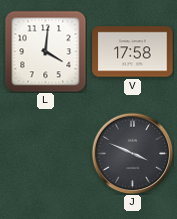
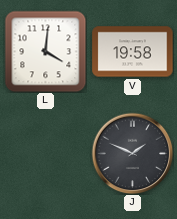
V: 17:58 -> 19:58
J: 3:49 -> 1:49
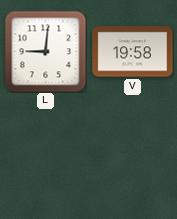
L: 4:01 -> 9:01
J: 1:49 -> none
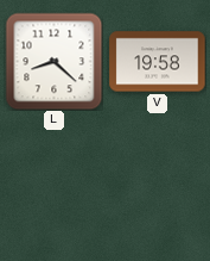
L: 9:01 -> 8:22
